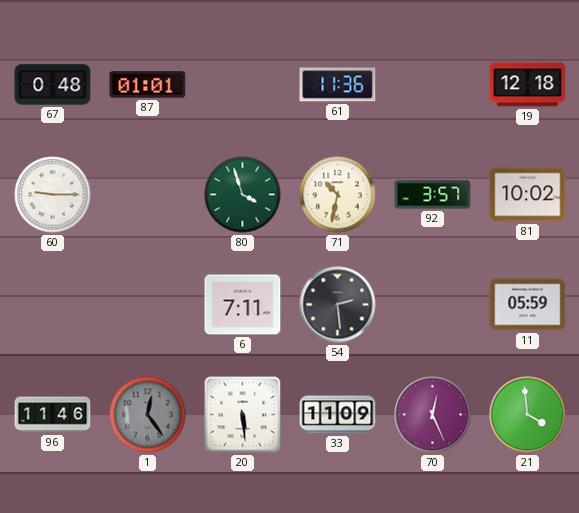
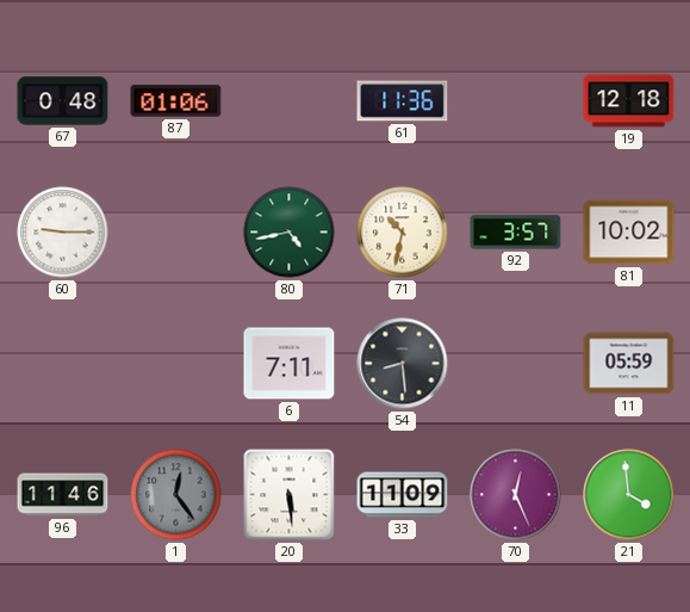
87: 01:01 -> 01:06
80: 3:57 -> 4:43
54: 2:29 -> 8:29
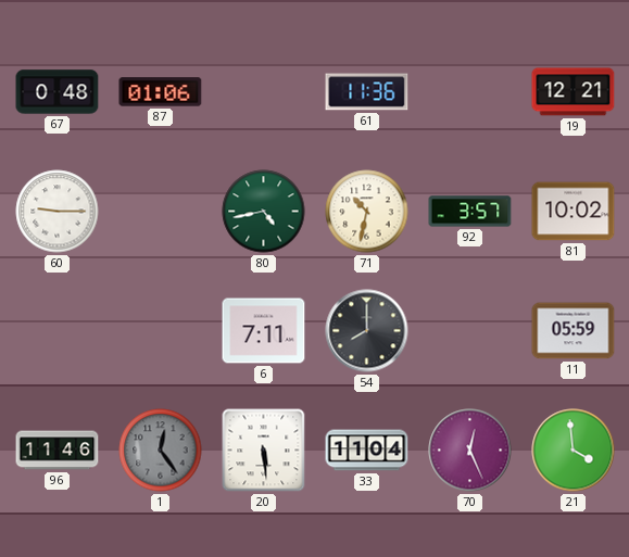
19: 12:18 -> 12:21
54: 8:29 -> 8:00
33: 11:09 -> 11:04
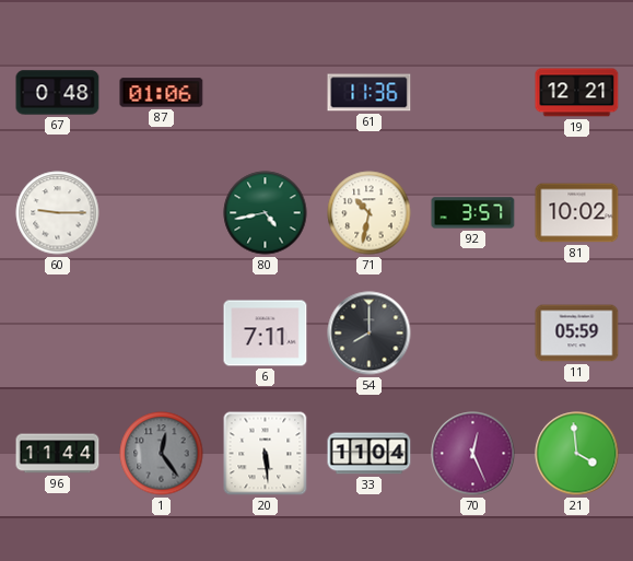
96: 11:46 -> 11:44
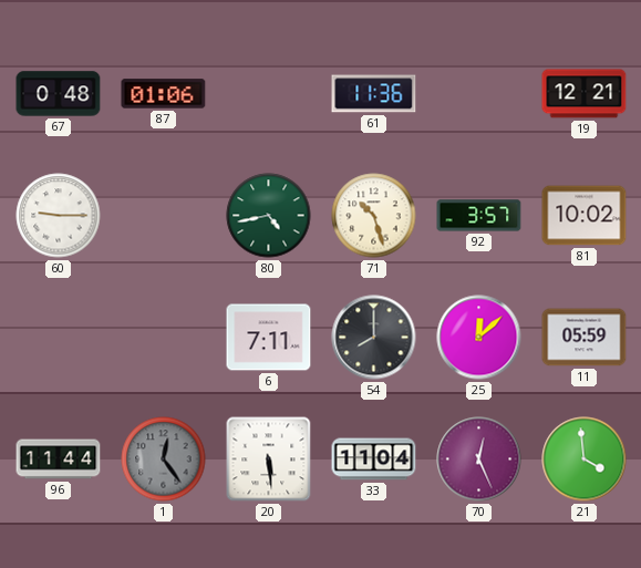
71: 10:32 -> 10:27
25: none -> 12:08
